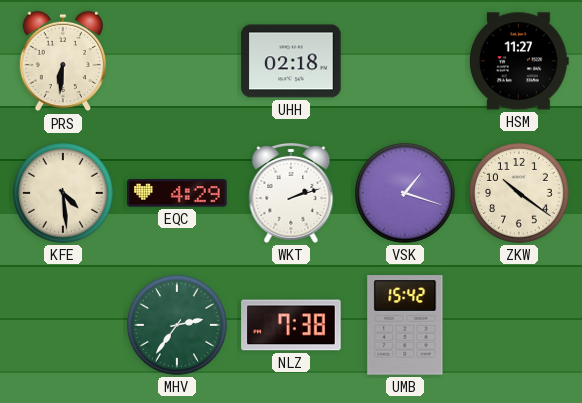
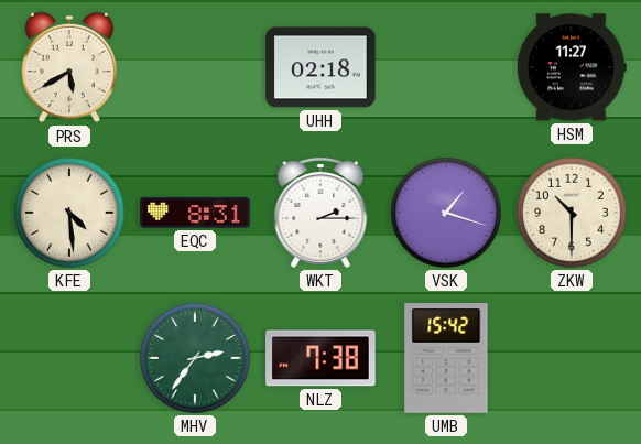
PRS: 6:31 -> 5:40
EQC: 4:29 -> 8:31
WKT: 2:12 -> 2:15
ZKW: 10:21 -> 10:30
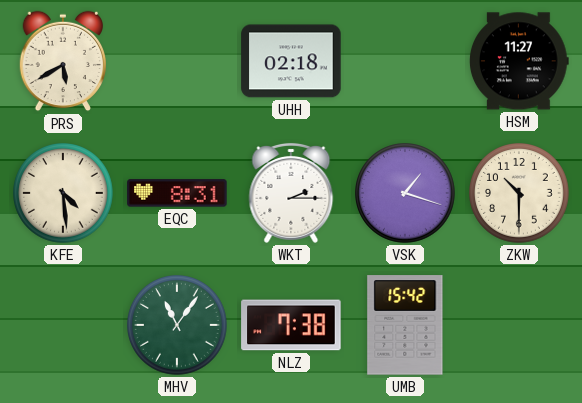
MHV: 2:36 -> 11:06
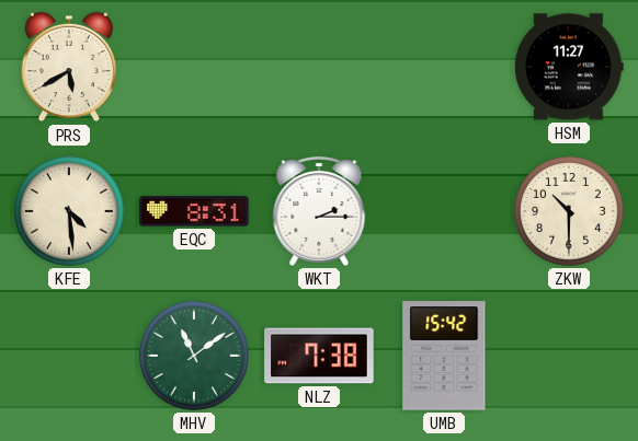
UHH: 02:18 -> none
VSK: 1:18 -> none
MHV: 11:06 -> 11:09
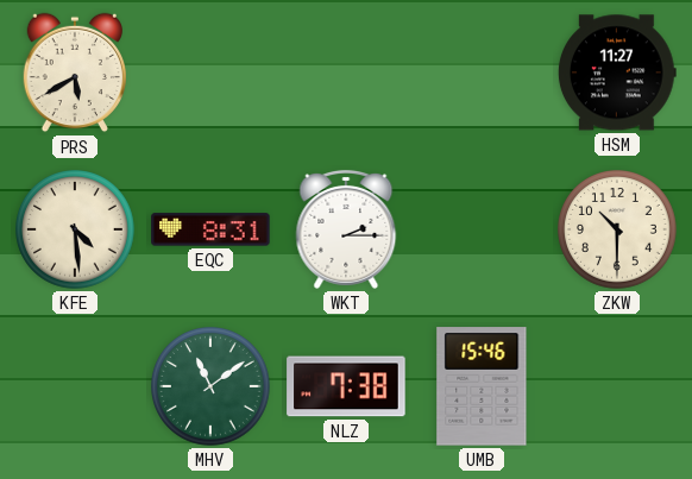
UMB: 15:42 -> 15:46
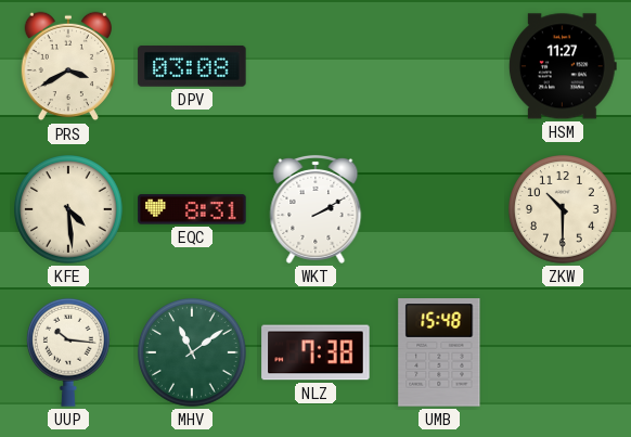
PRS: 5:40 -> 3:40
DPV: none -> 03:08
WKT: 2:15 -> 2:10
UUP: none -> 10:16
UMB: 15:46 -> 15:48
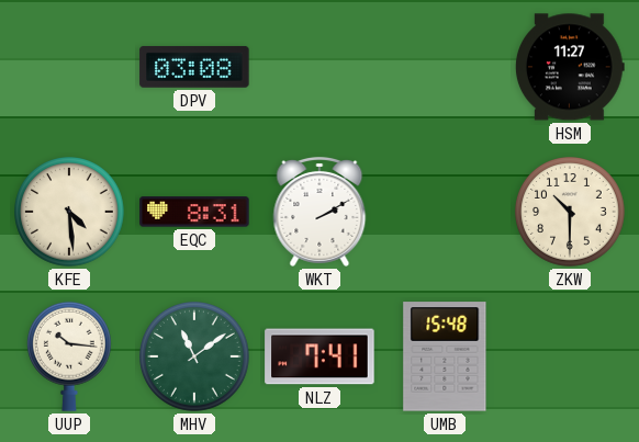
PRS: 3:40 -> none
NLZ: 7:38 -> 7:41
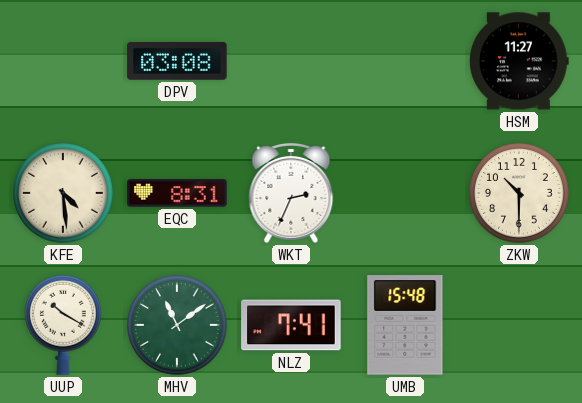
WKT: 2:10 -> 2:34
UUP: 10:16 -> 10:20
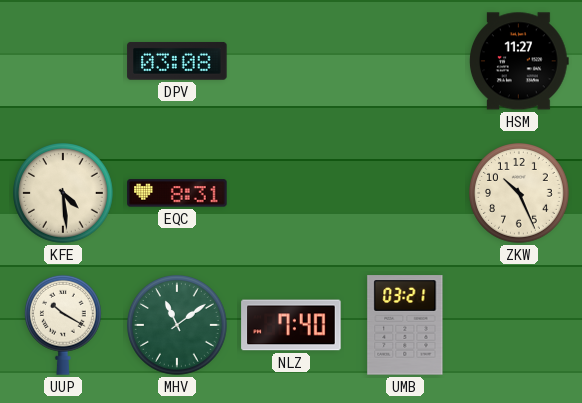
WKT: 2:34 -> none
ZKW: 10:30 -> 10:26
NLZ: 7:41 -> 7:40
UMB: 15:48 -> 03:21
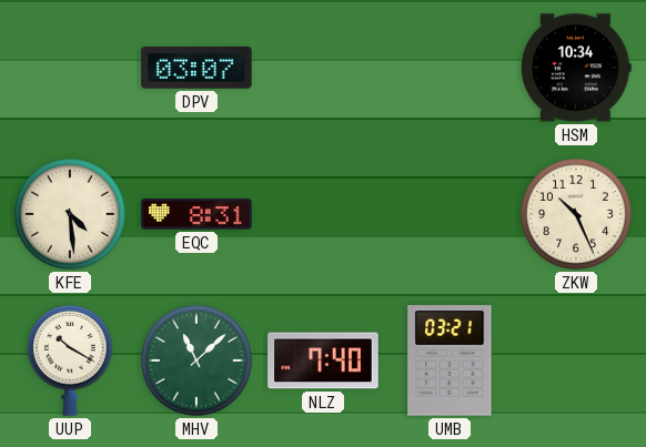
DPV: 03:08 -> 03:07
HSM: 11:27 -> 10:34
MHV: 11:09 -> 11:08
